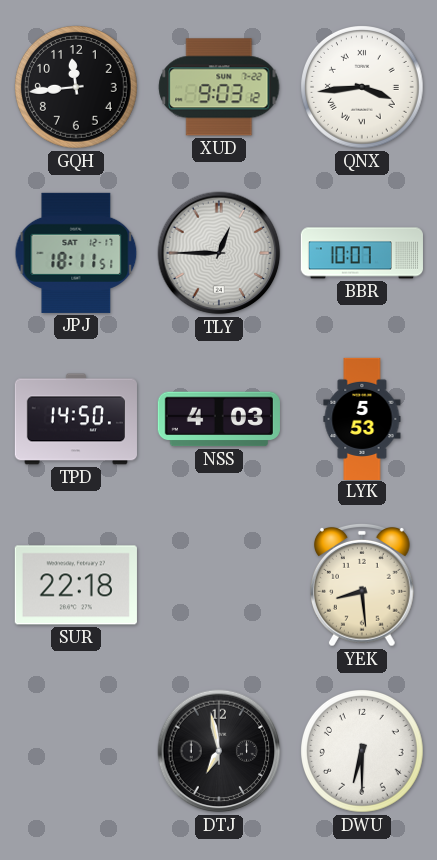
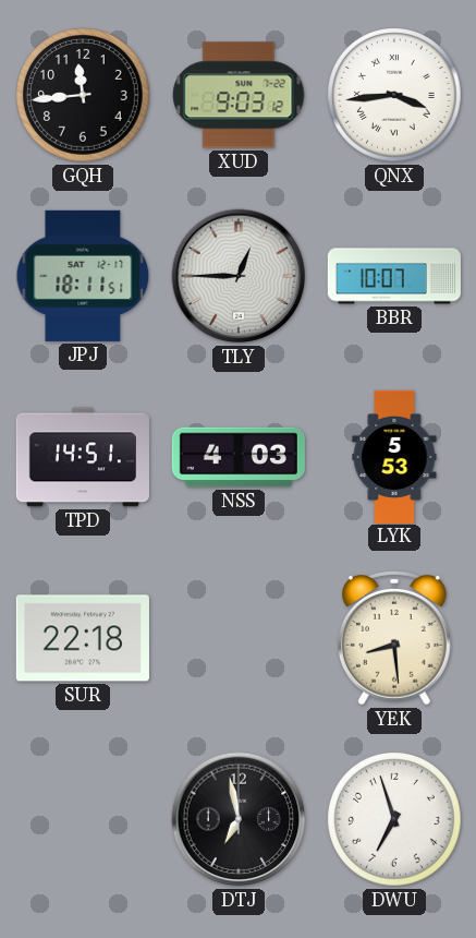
TPD: 14:50 -> 14:51
DWU: 6:30 -> 6:57
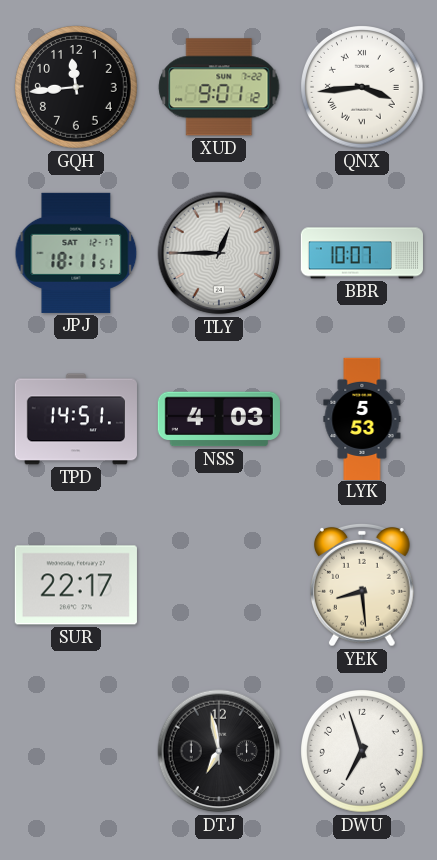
XUD: 9:03 -> 9:01
SUR: 22:18 -> 22:17
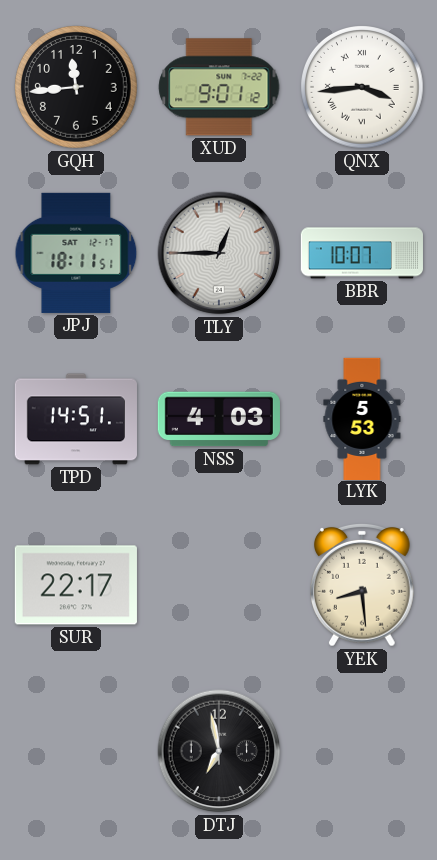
DWU: 6:57 -> none
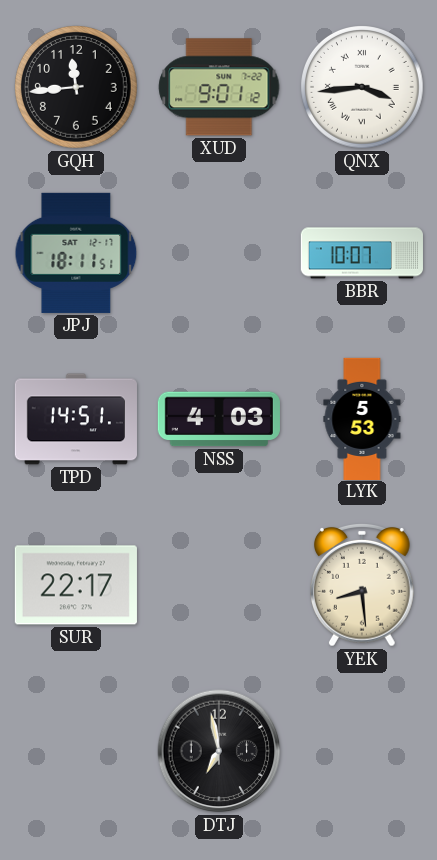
TLY: 12:45 -> none
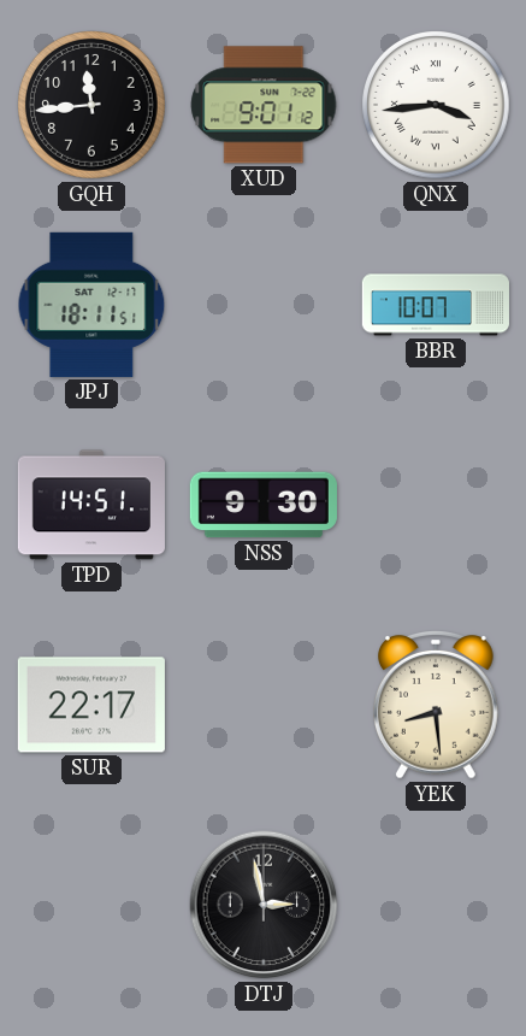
NSS: 4:03 -> 9:30
LYK: 5:53 -> none
DTJ: 6:58 -> 2:58
